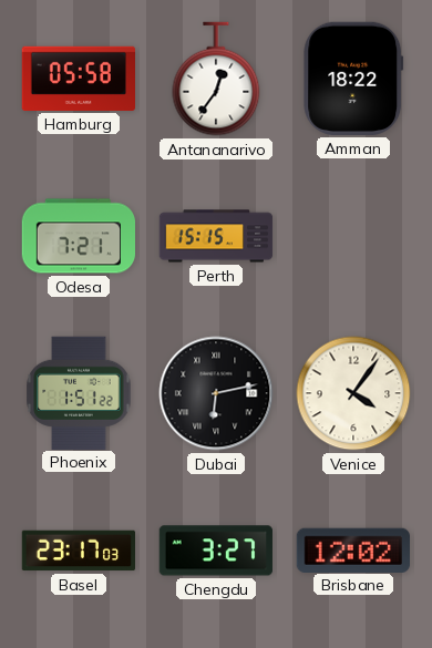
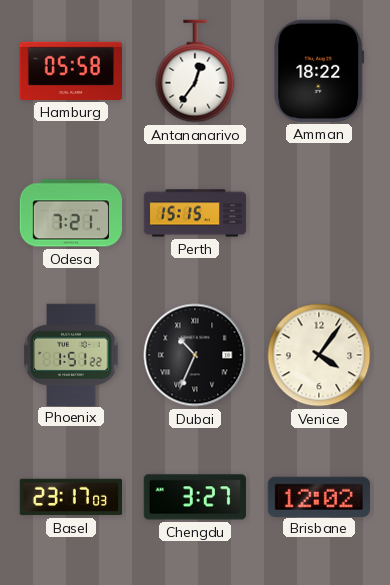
Dubai: 6:13 -> 10:34
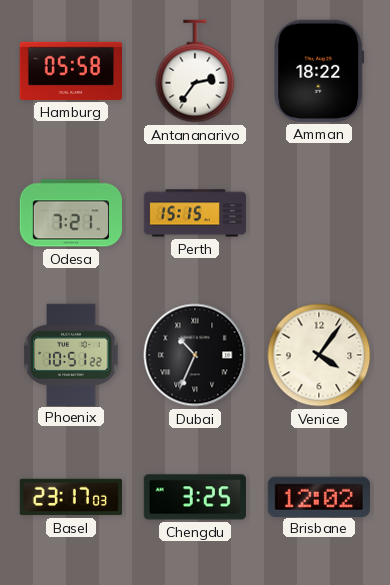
Antananarivo: 12:36 -> 2:36
Phoenix: 1:51 -> 10:51
Chengdu: 3:27 -> 3:25
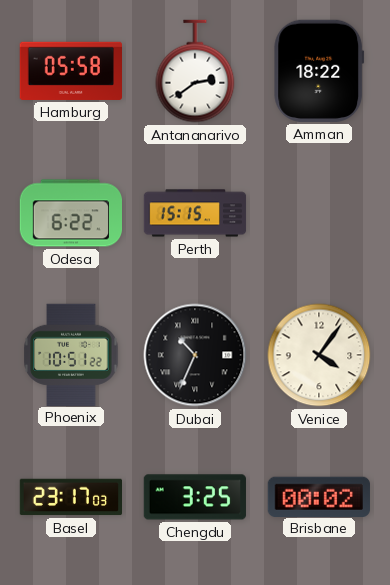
Antananarivo: 2:36 -> 2:39
Odesa: 7:21 -> 6:22
Brisbane: 12:02 -> 00:02
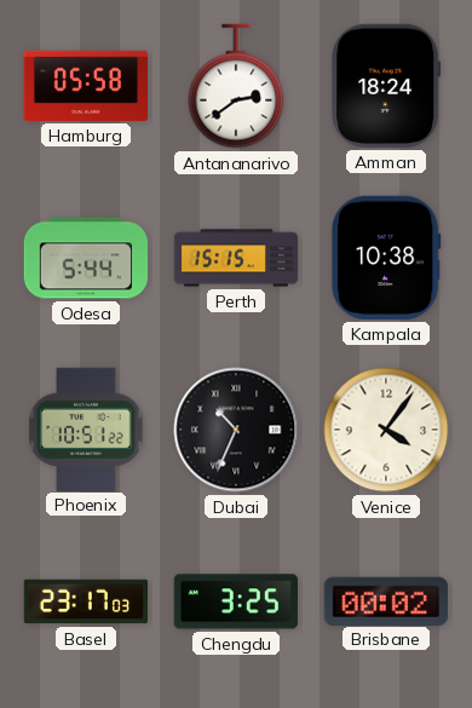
Amman: 18:22 -> 18:24
Odesa: 6:22 -> 5:44
Kampala: none -> 10:38
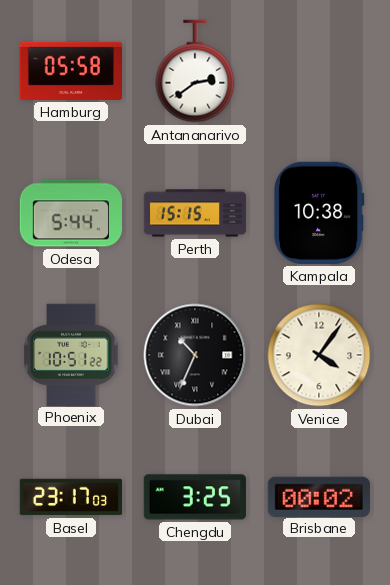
Amman: 18:24 -> none
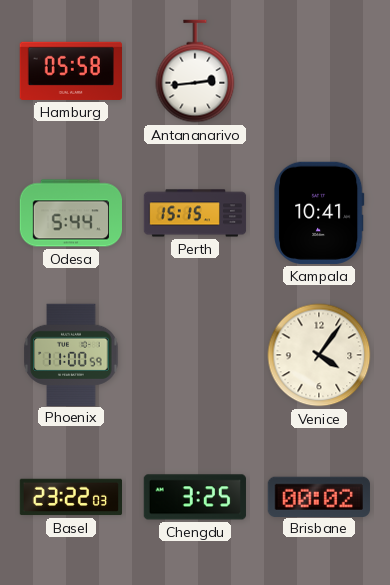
Antananarivo: 2:39 -> 2:44
Kampala: 10:38 -> 10:41
Phoenix: 10:51 -> 11:00
Dubai: 10:34 -> none
Basel: 23:17 -> 23:22
